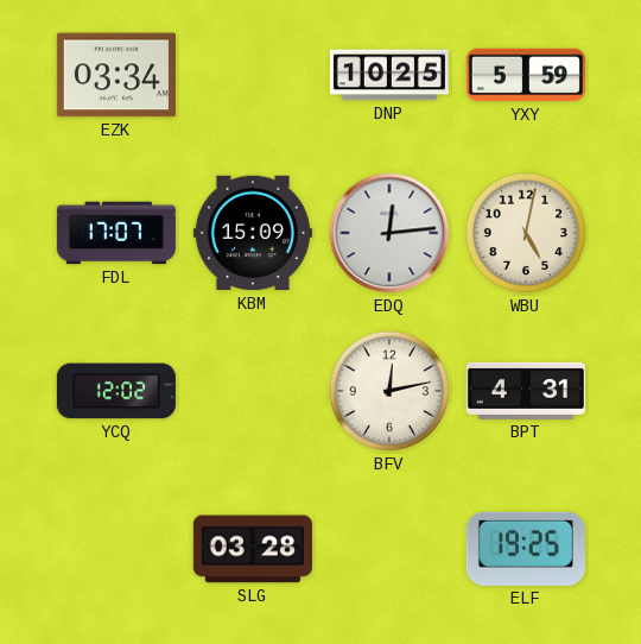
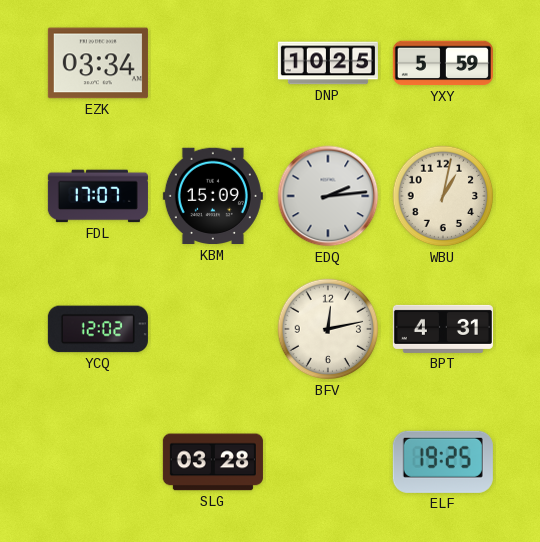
EDQ: 12:14 -> 2:14
WBU: 5:02 -> 1:02
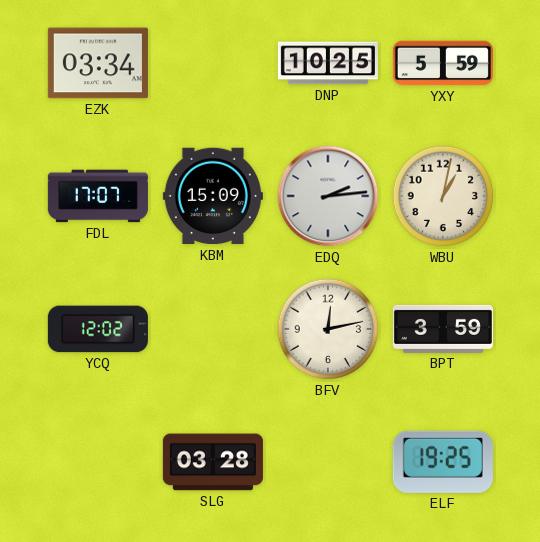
BPT: 4:31 -> 3:59
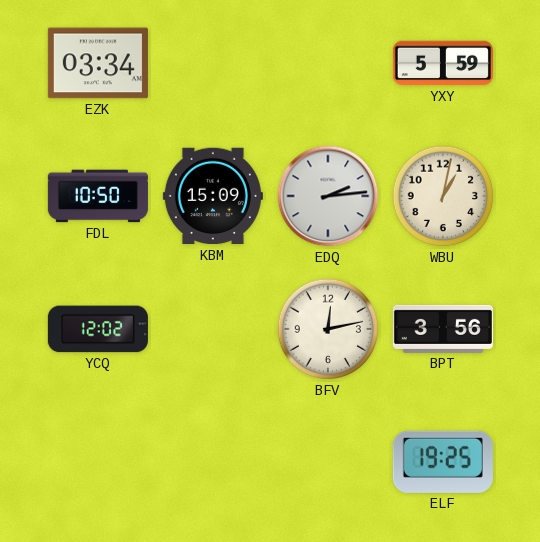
DNP: 10:25 -> none
FDL: 17:07 -> 10:50
BPT: 3:59 -> 3:56
SLG: 03:28 -> none
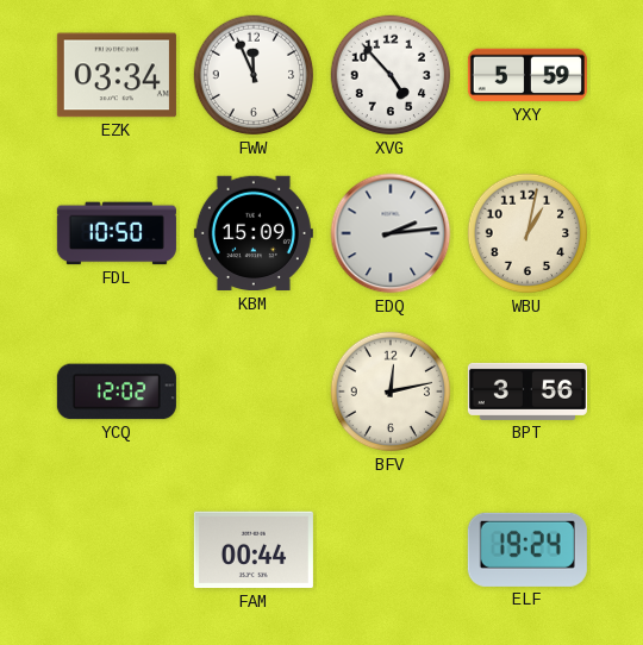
FWW: none -> 11:56
XVG: none -> 4:53
FAM: none -> 00:44
ELF: 19:25 -> 19:24
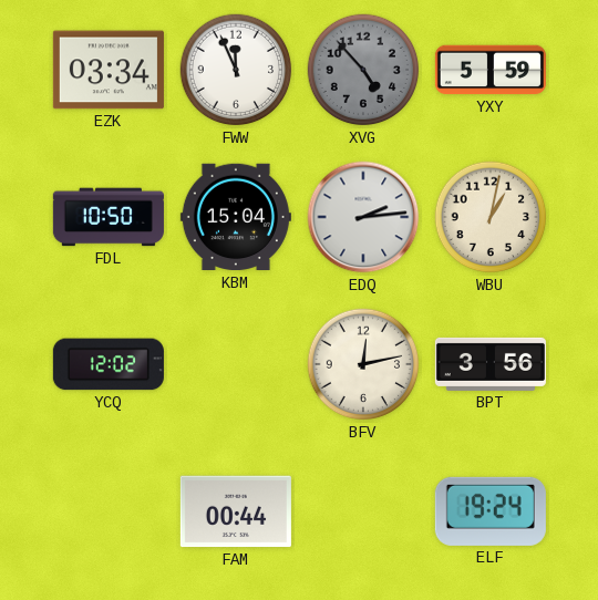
XVG dial: white -> grey
KBM: 15:09 -> 15:04
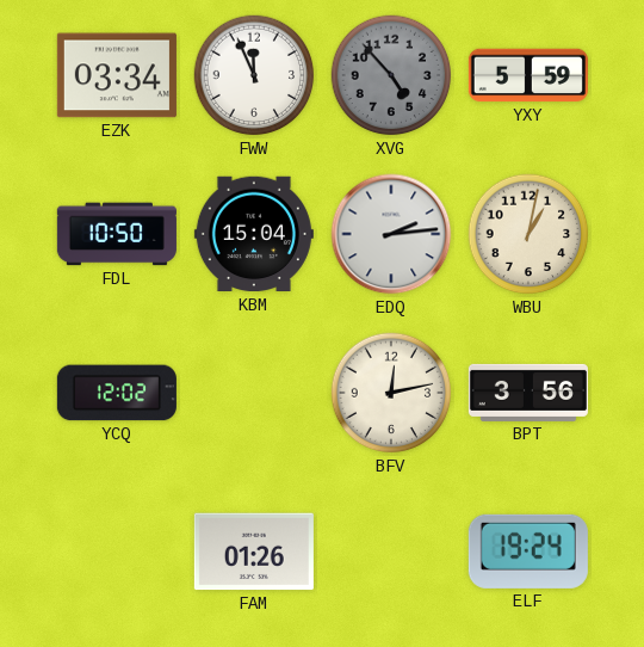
FAM: 00:44 -> 01:26
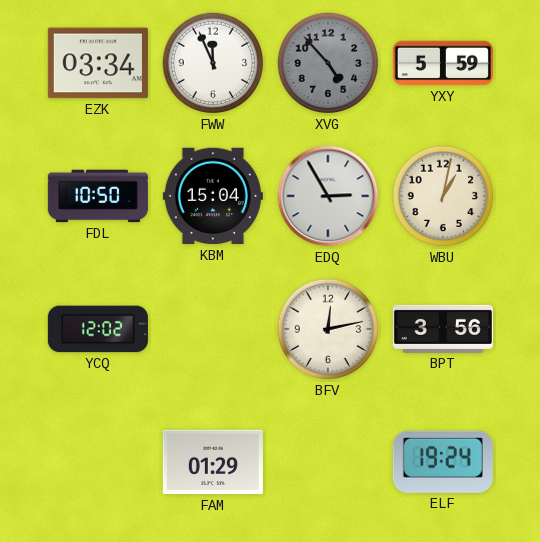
EDQ: 2:14 -> 2:55
FAM: 01:26 -> 01:29
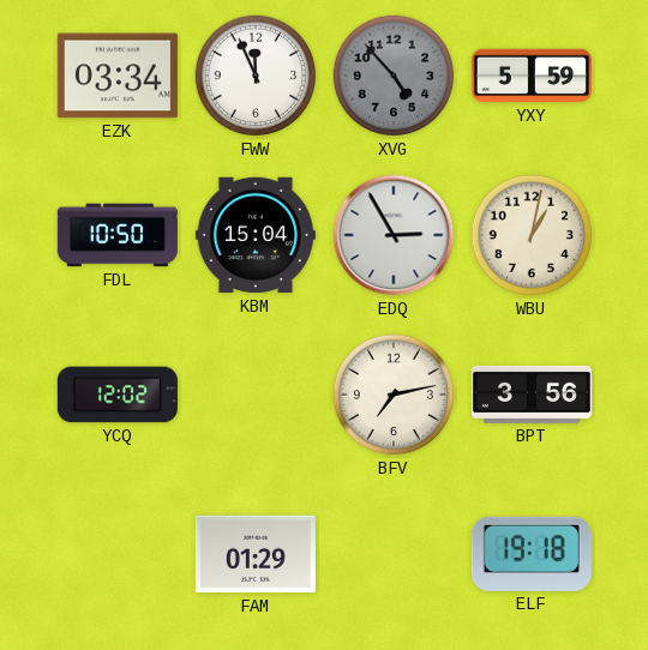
BFV: 12:13 -> 7:13
ELF: 19:24 -> 19:18
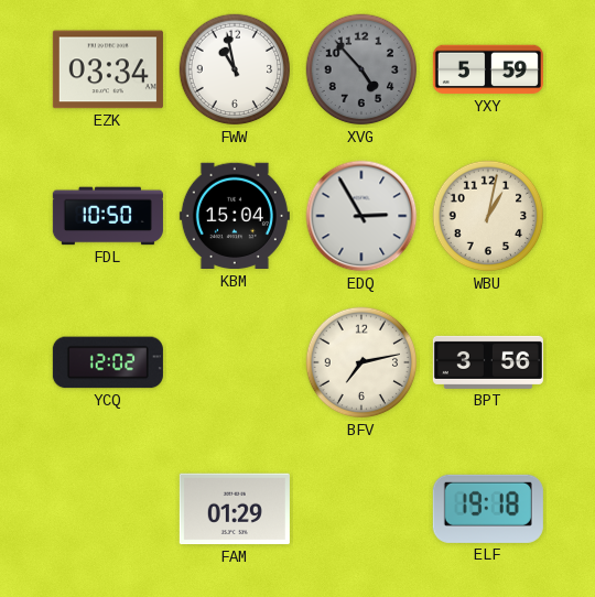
FWW: 11:56 -> 10:58
